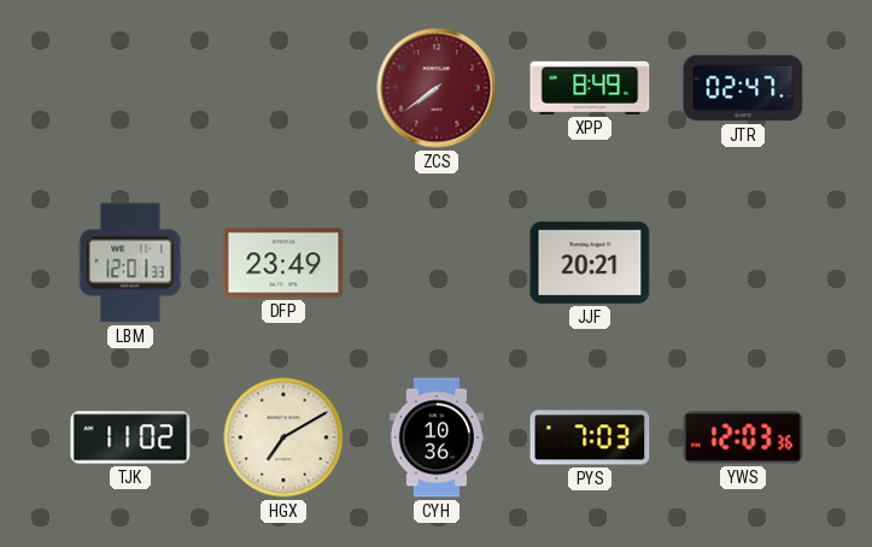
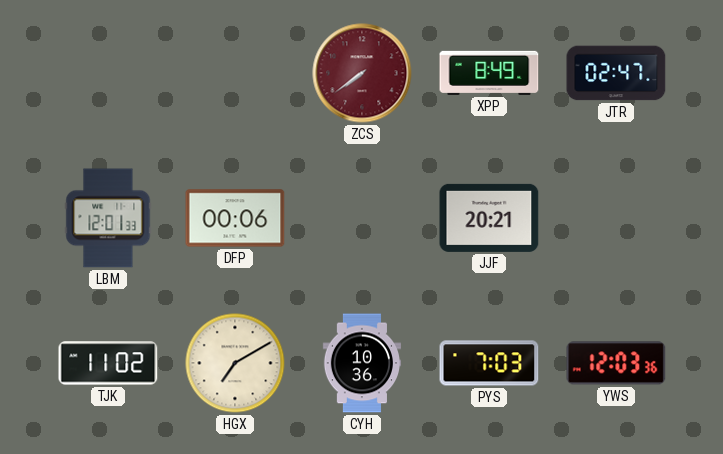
DFP: 23:49 -> 00:06
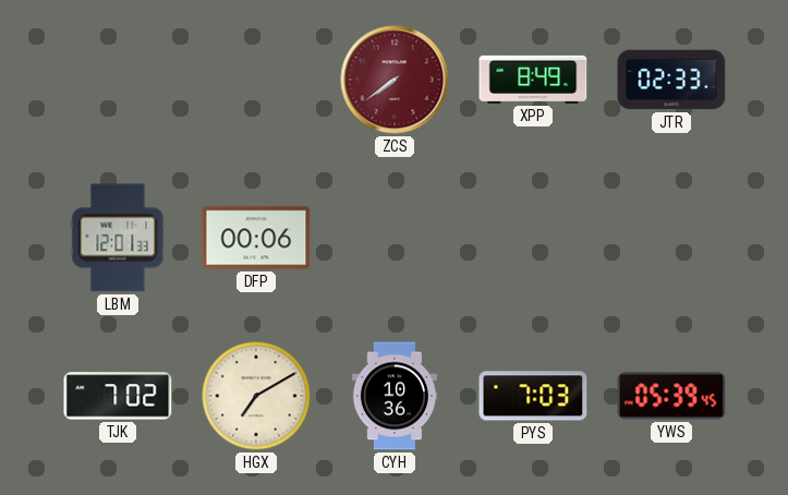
JTR: 02:47 -> 02:33
JJF: 20:21 -> none
TJK: 11:02 -> 7:02
YWS: 12:03 -> 05:39
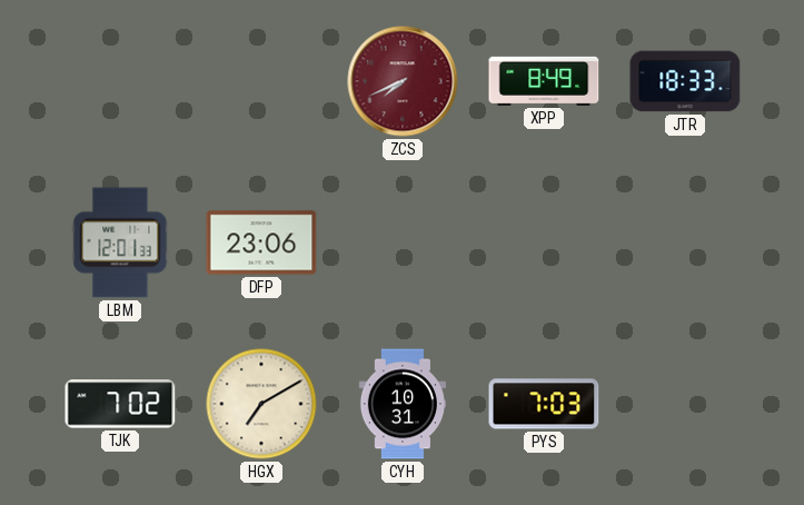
ZCS: 7:39 -> 7:41
JTR: 02:33 -> 18:33
DFP: 00:06 -> 23:06
CYH: 10:36 -> 10:31
YWS: 05:39 -> none
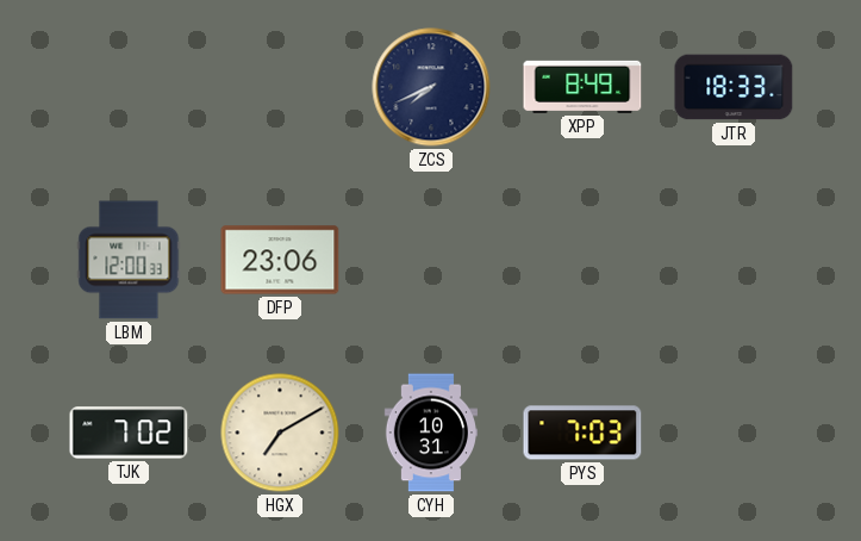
ZCS dial: burgundy -> navy
LBM: 12:01 -> 12:00
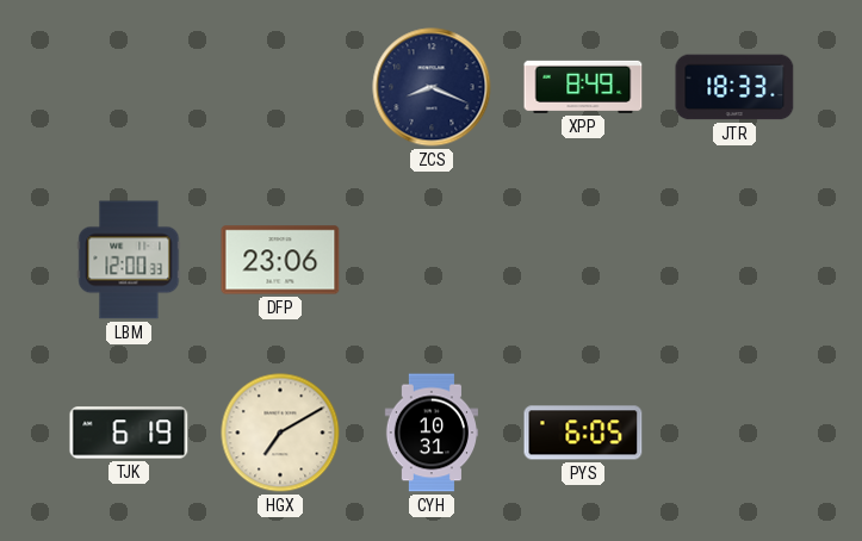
ZCS: 7:41 -> 8:19
TJK: 7:02 -> 6:19
PYS: 7:03 -> 6:05
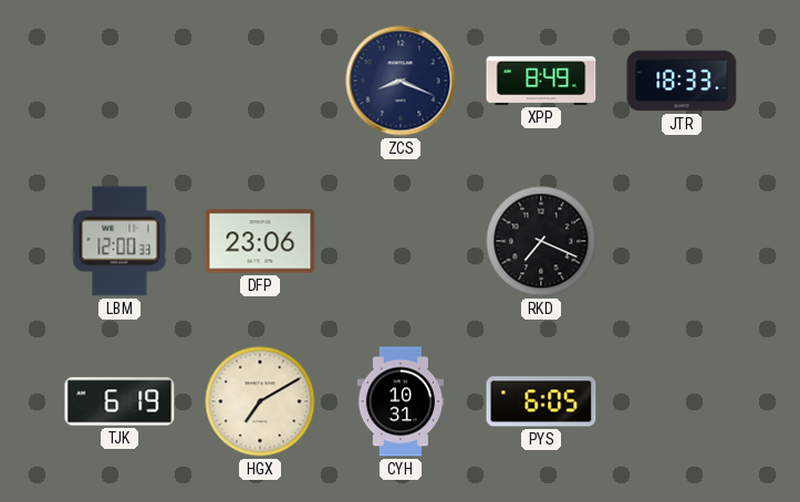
RKD: none -> 7:19
